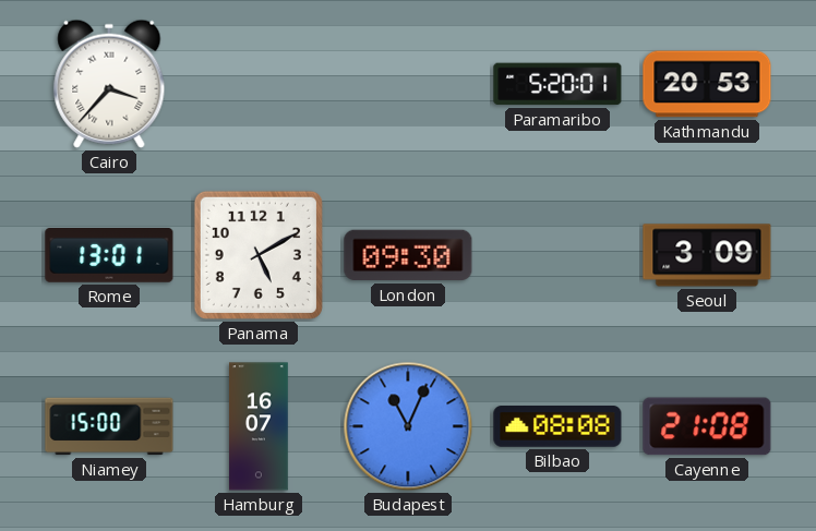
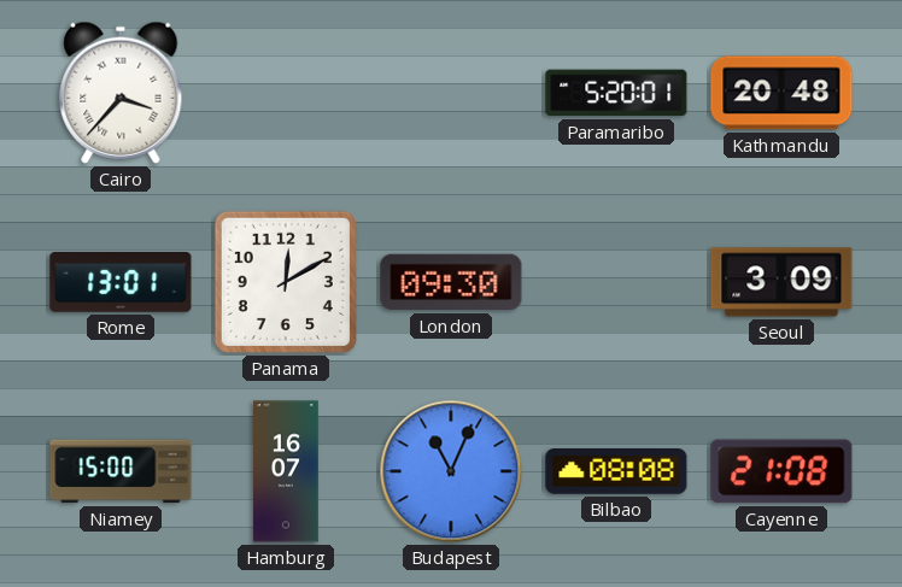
Kathmandu: 20:53 -> 20:48
Panama: 5:10 -> 12:10
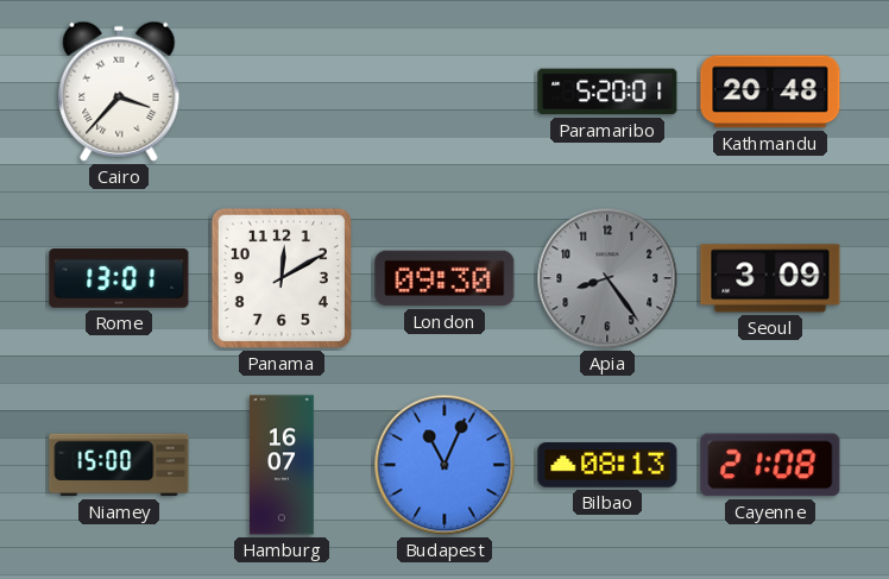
Apia: none -> 8:24
Bilbao: 08:08 -> 08:13
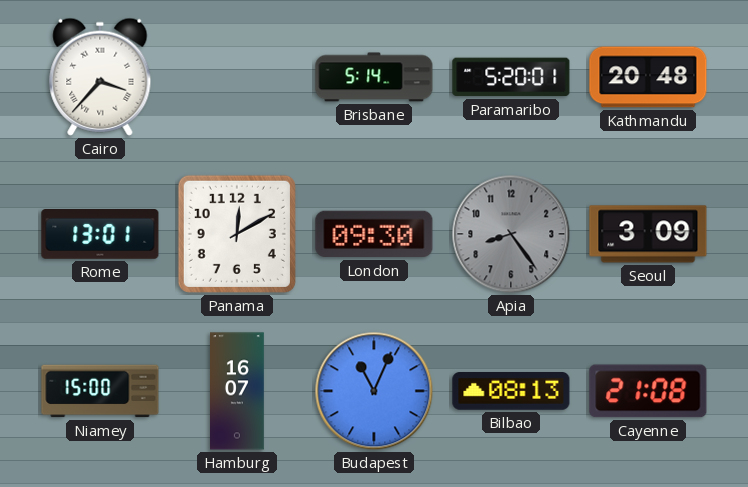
Brisbane: none -> 5:14
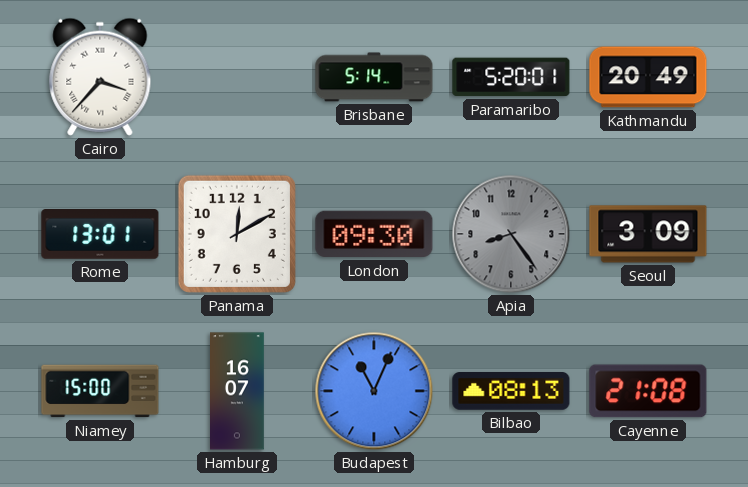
Kathmandu: 20:48 -> 20:49
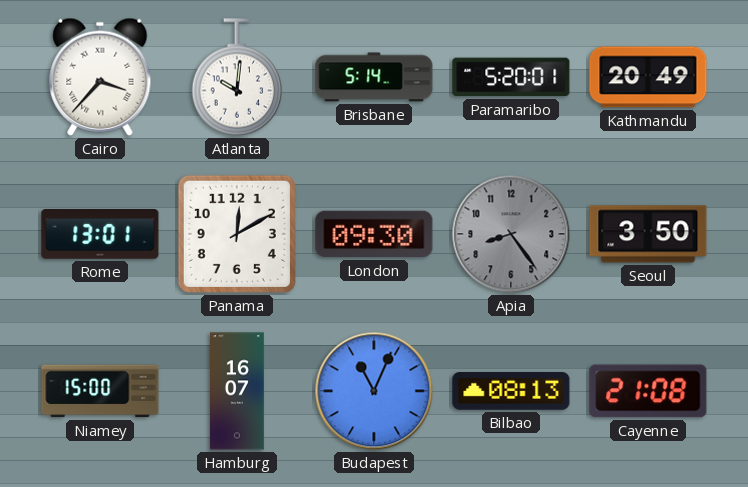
Atlanta: none -> 10:01
Seoul: 3:09 -> 3:50
